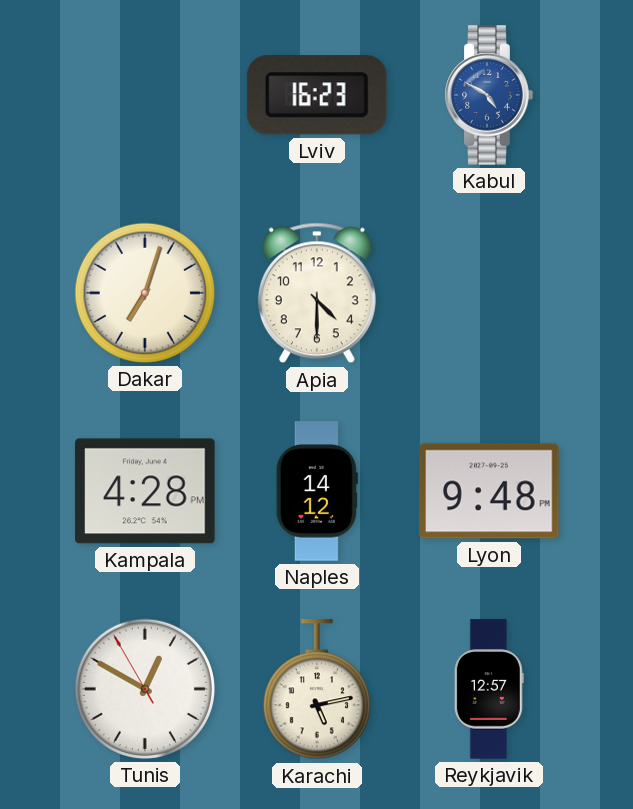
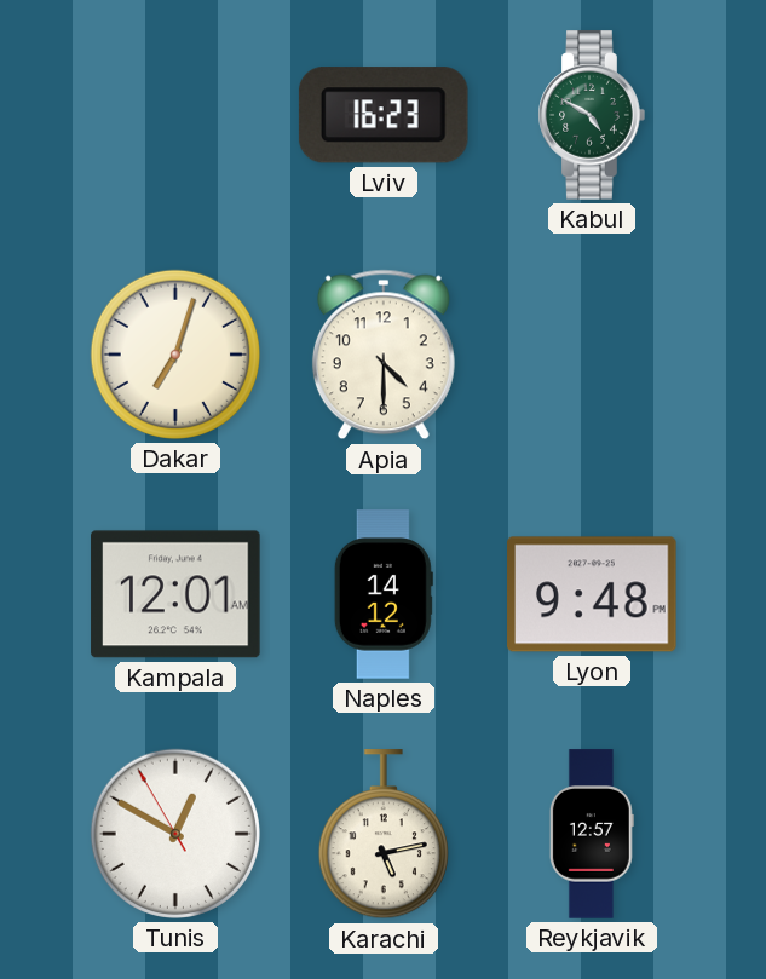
Kabul dial: blue -> green
Kampala: 4:28 -> 12:01
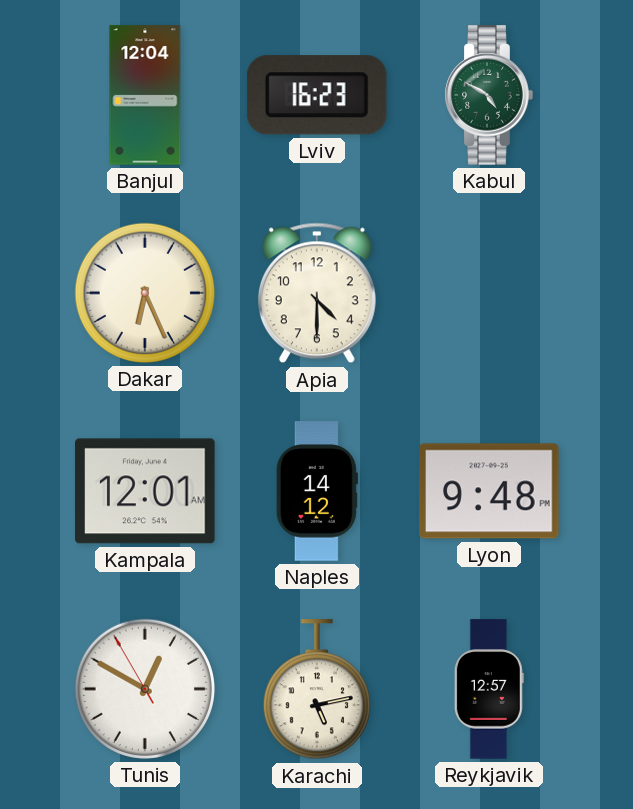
Banjul: none -> 12:04
Dakar: 7:03 -> 6:26
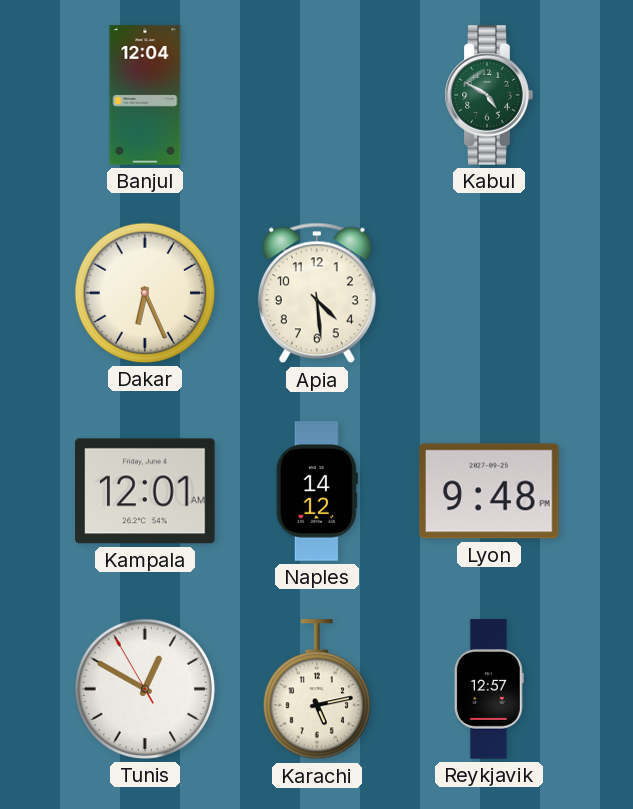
Lviv: 16:23 -> none
Apia: 4:30 -> 4:29
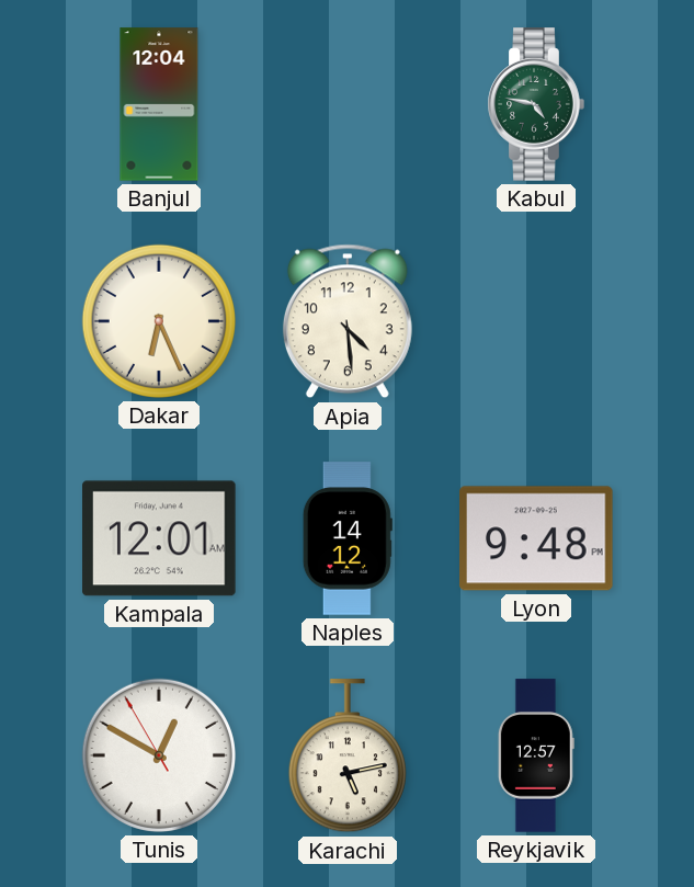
Kabul: 4:50 -> 4:47
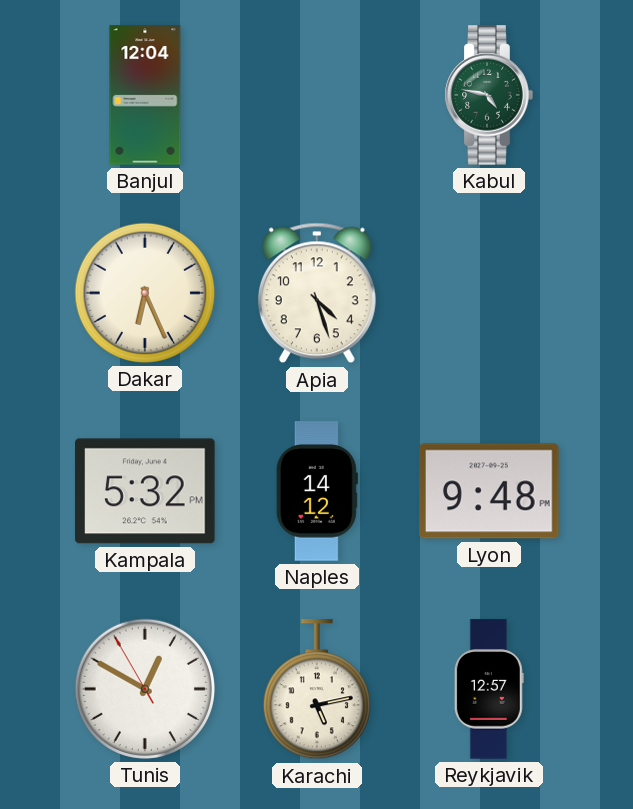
Apia: 4:29 -> 4:27
Kampala: 12:01 -> 5:32
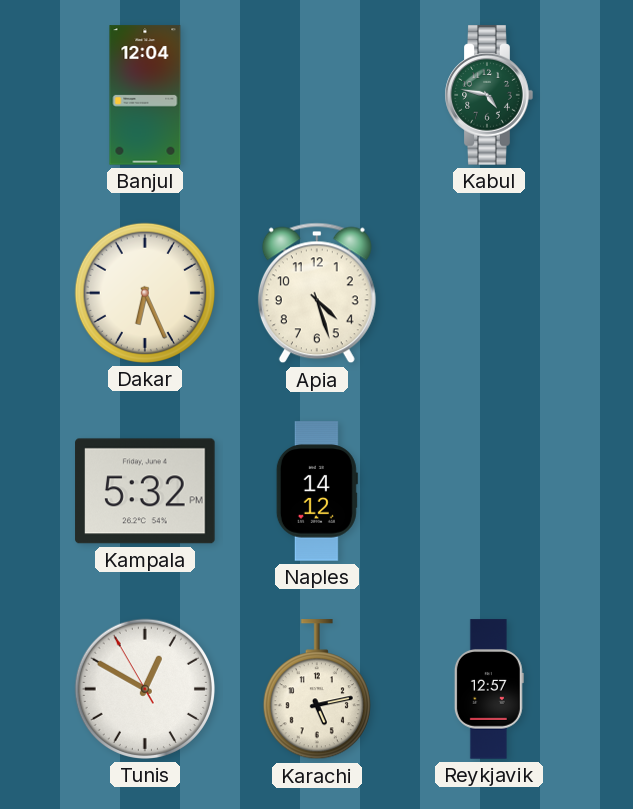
Lyon: 9:48 -> none
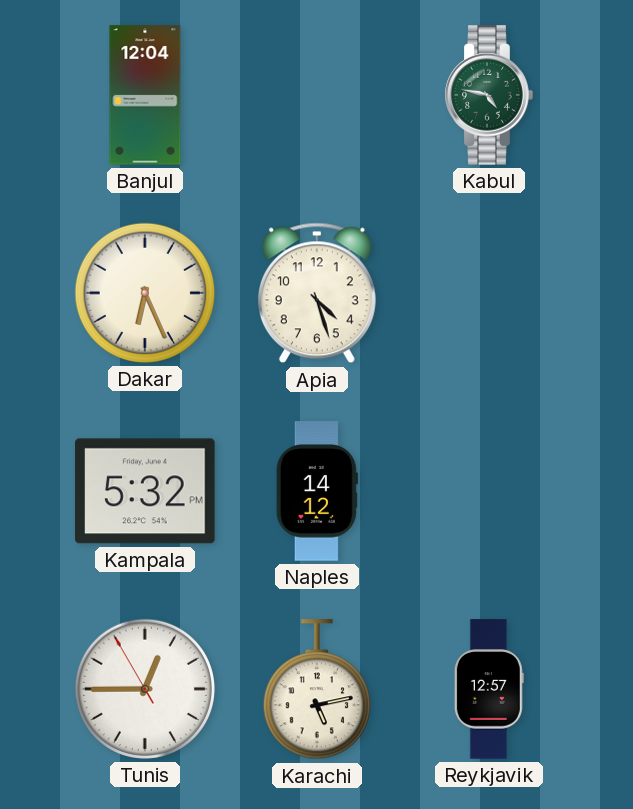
Tunis: 12:49 -> 12:44
